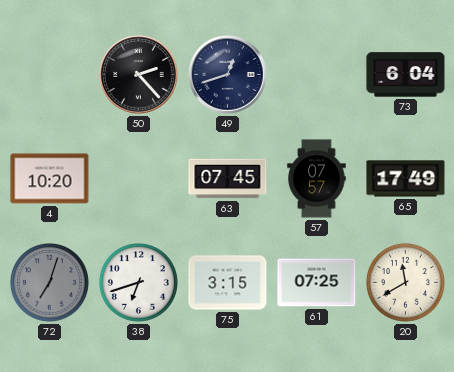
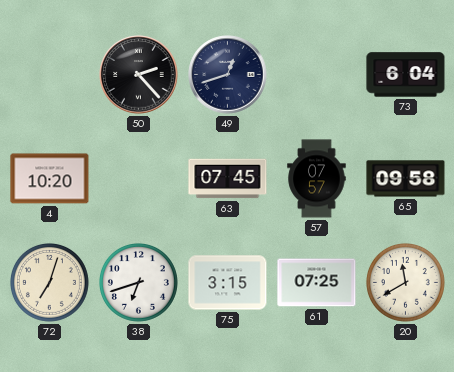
65: 17:49 -> 09:58
72 dial: grey -> cream
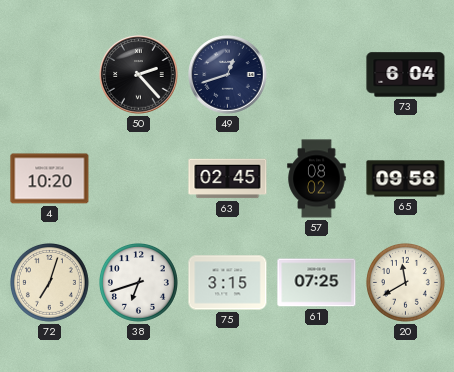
63: 07:45 -> 02:45
57: 07:57 -> 08:02
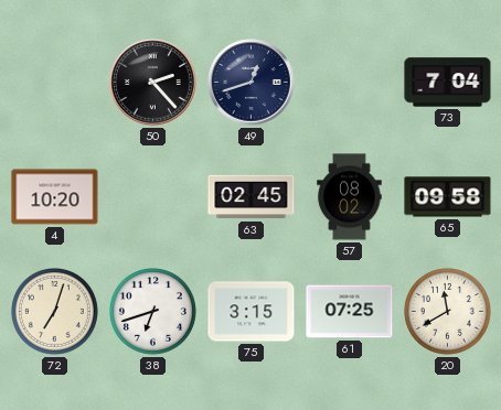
73: 6:04 -> 7:04
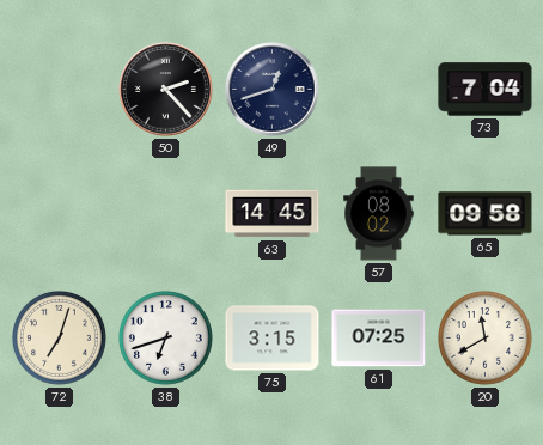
4: 10:20 -> none
63: 02:45 -> 14:45
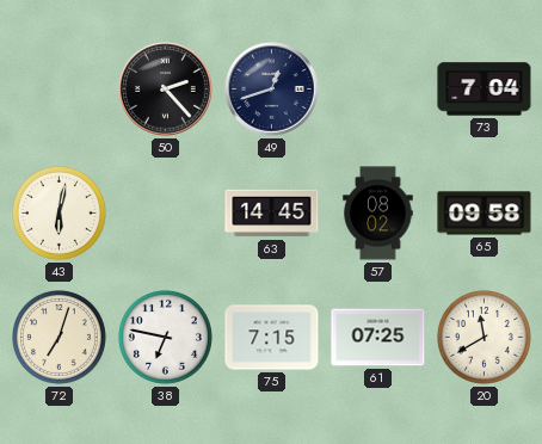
43: none -> 6:02
38: 6:42 -> 6:47
75: 3:15 -> 7:15
